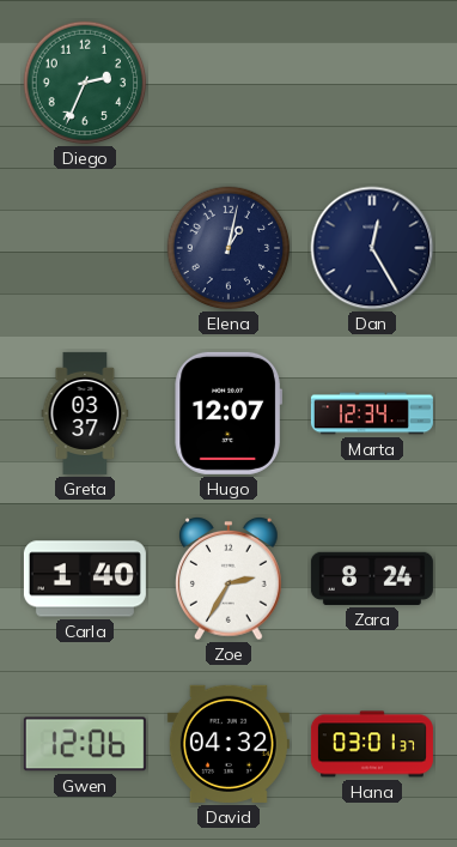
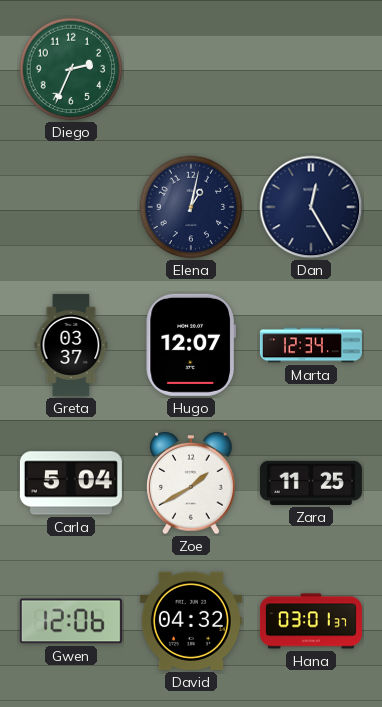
Carla: 1:40 -> 5:04
Zoe: 2:35 -> 1:40
Zara: 8:24 -> 11:25
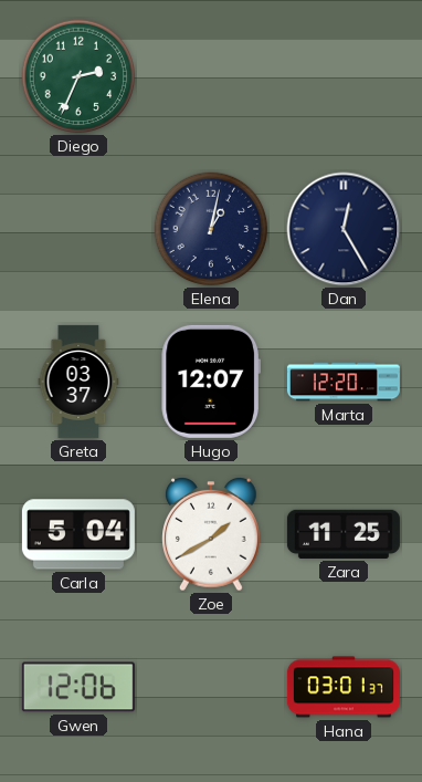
Marta: 12:34 -> 12:20
David: 04:32 -> none
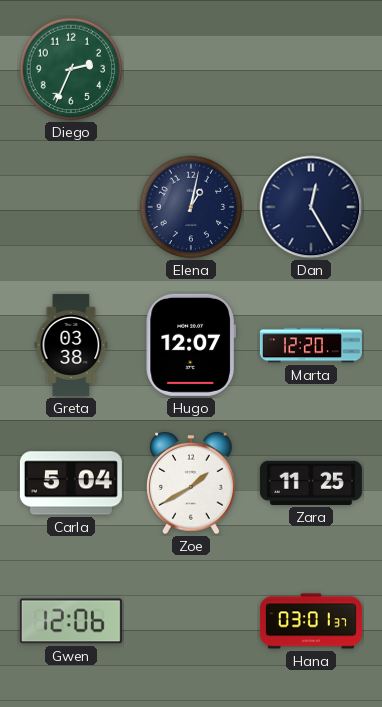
Greta: 03:37 -> 03:38
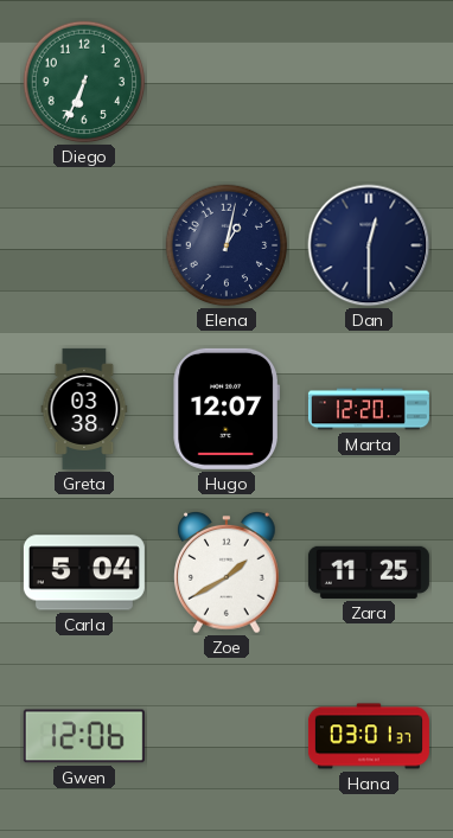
Diego: 2:34 -> 6:34
Dan: 12:25 -> 12:30
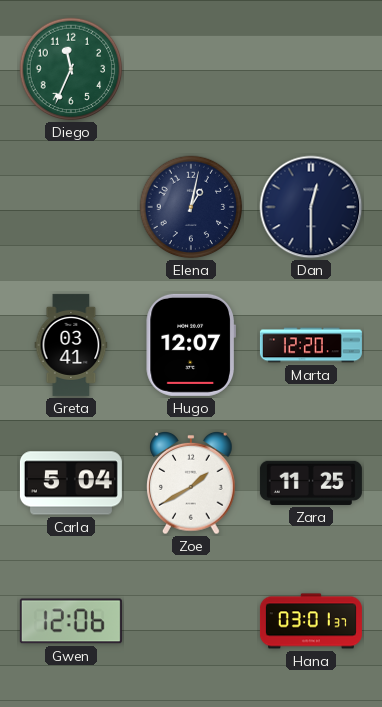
Diego: 6:34 -> 11:34
Greta: 03:38 -> 03:41
